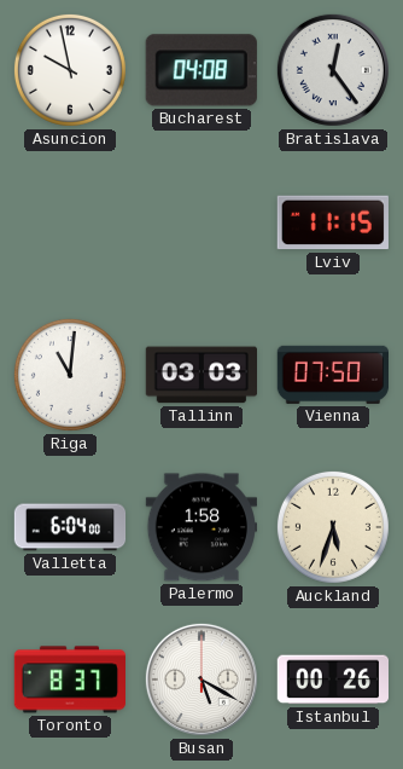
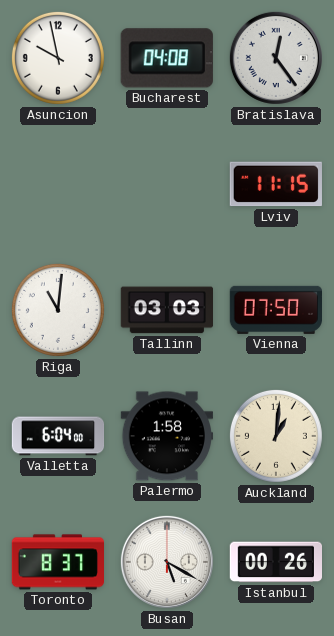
Auckland: 5:33 -> 1:01
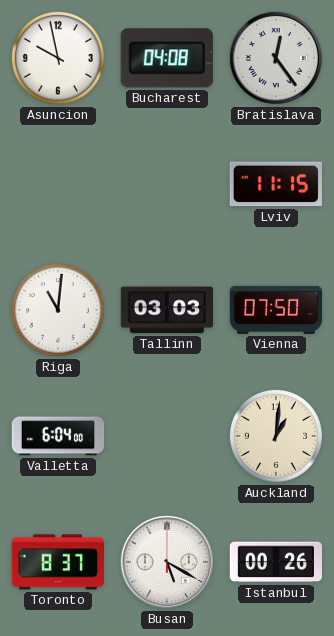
Palermo: 1:58 -> none
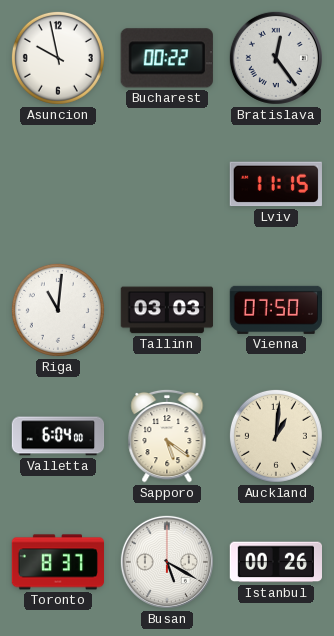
Bucharest: 04:08 -> 00:22
Sapporo: none -> 5:21
